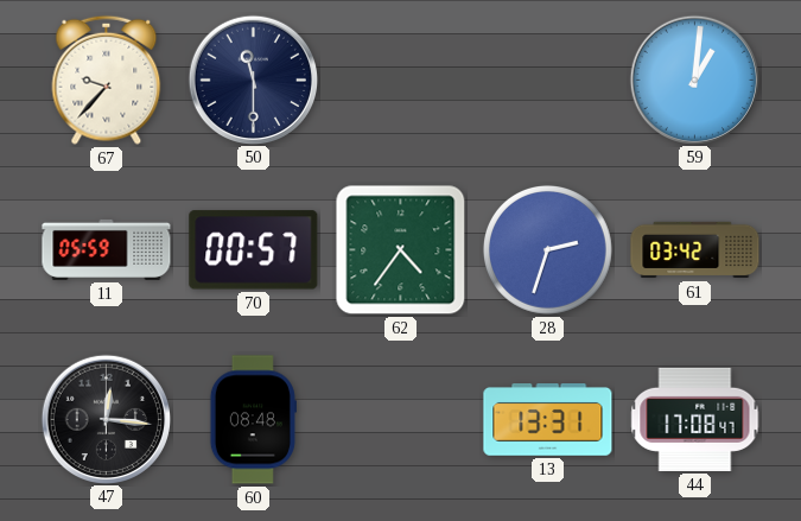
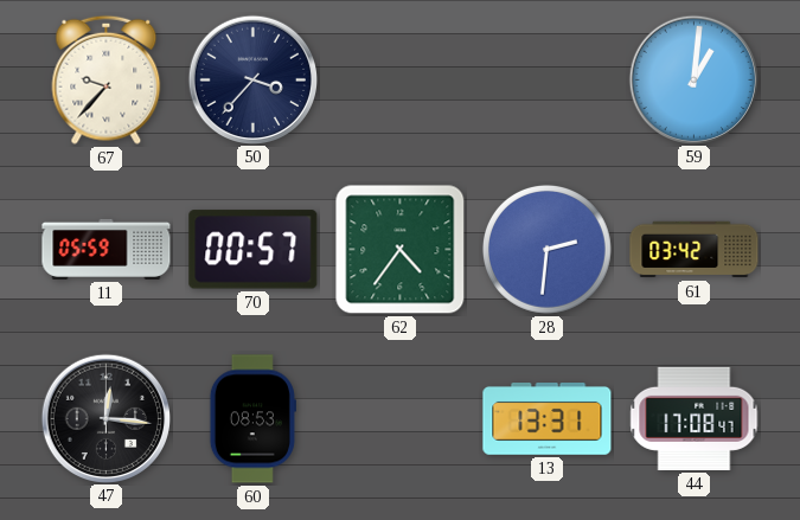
50: 11:30 -> 3:37
28: 2:33 -> 2:31
60: 08:48 -> 08:53
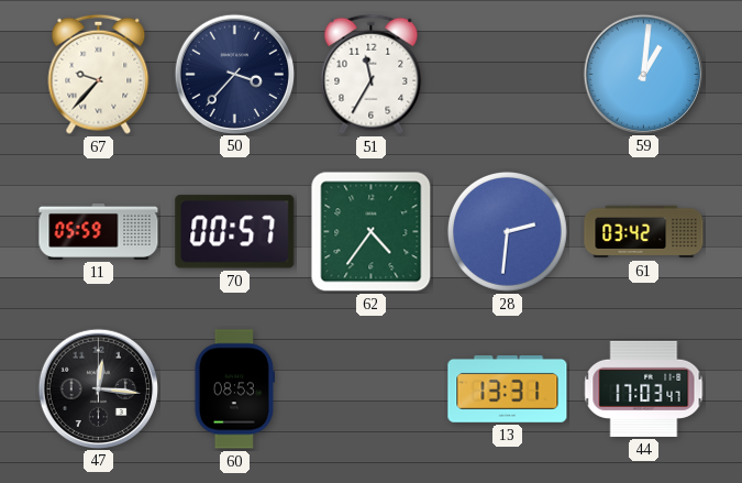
51: none -> 11:35
44: 17:08 -> 17:03
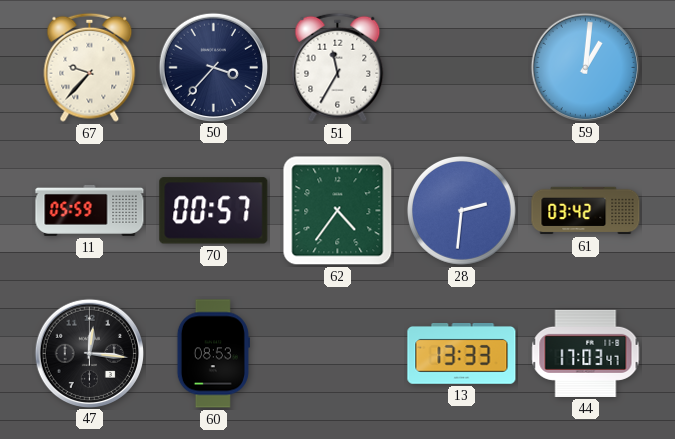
13: 13:31 -> 13:33
